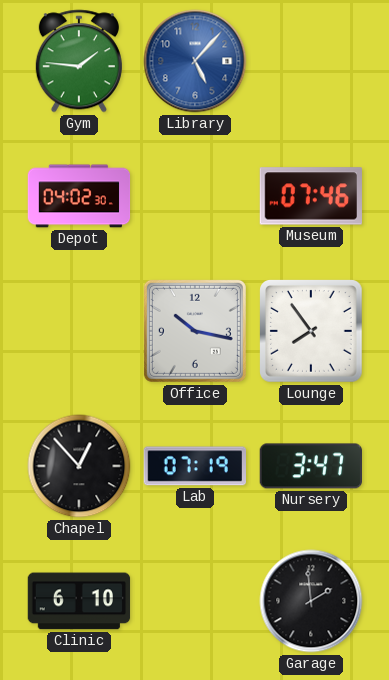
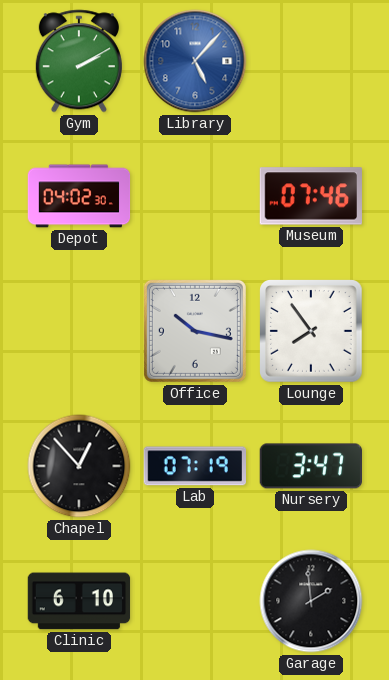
Gym: 1:46 -> 2:10
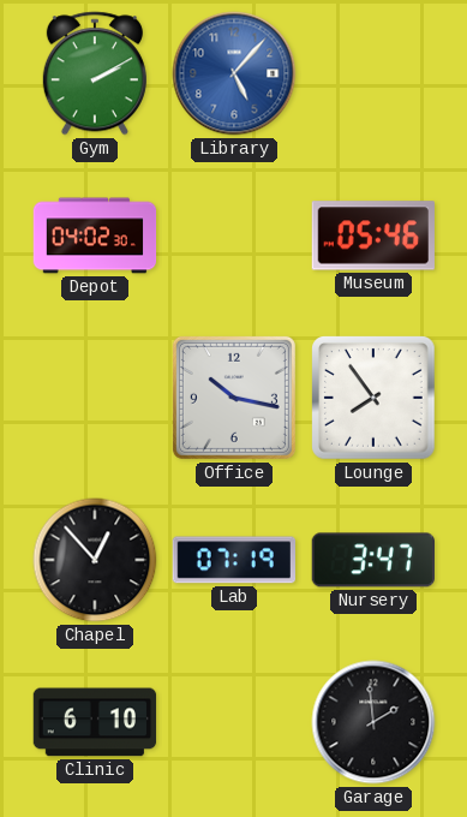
Museum: 07:46 -> 05:46
